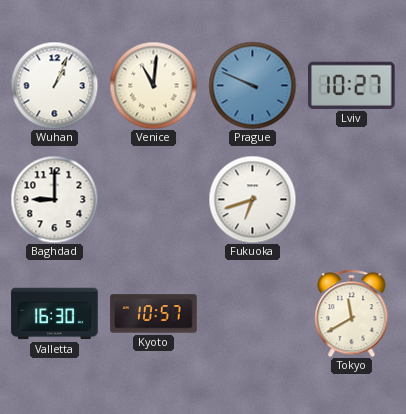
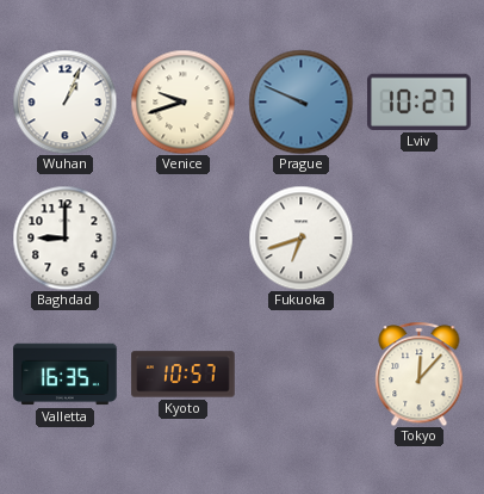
Venice: 11:01 -> 9:42
Valletta: 16:30 -> 16:35
Tokyo: 11:40 -> 12:07
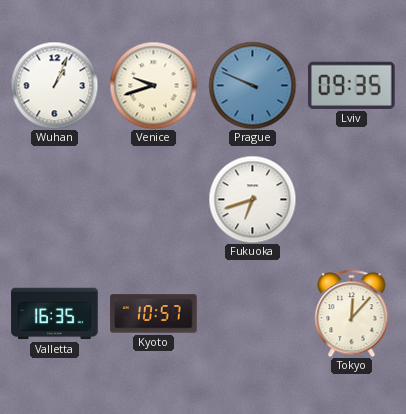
Lviv: 10:27 -> 09:35
Baghdad: 9:00 -> none
